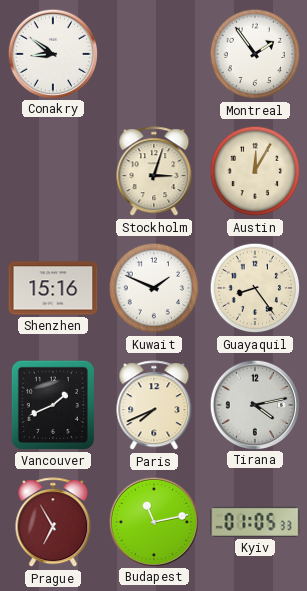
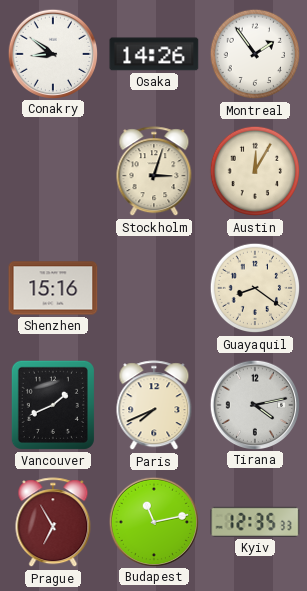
Osaka: none -> 14:26
Kuwait: 1:49 -> none
Guayaquil: 8:24 -> 8:21
Kyiv: 01:05 -> 12:35
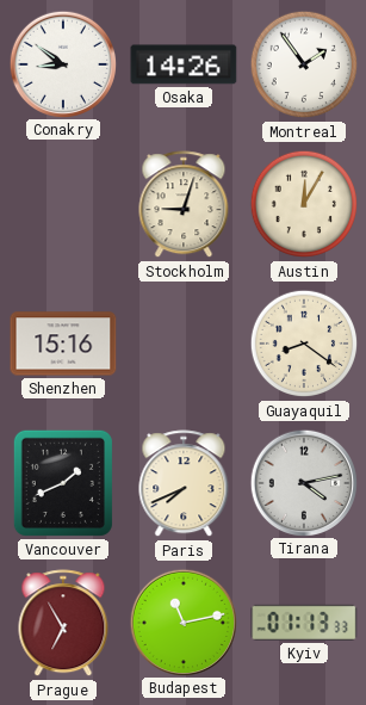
Stockholm: 3:03 -> 9:03
Kyiv: 12:35 -> 01:13
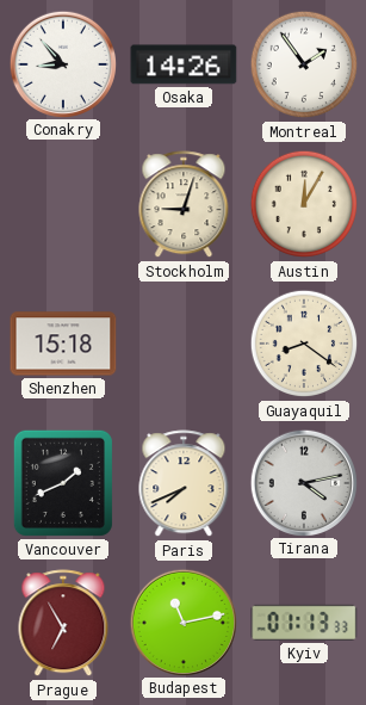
Conakry: 8:51 -> 8:53
Shenzhen: 15:16 -> 15:18
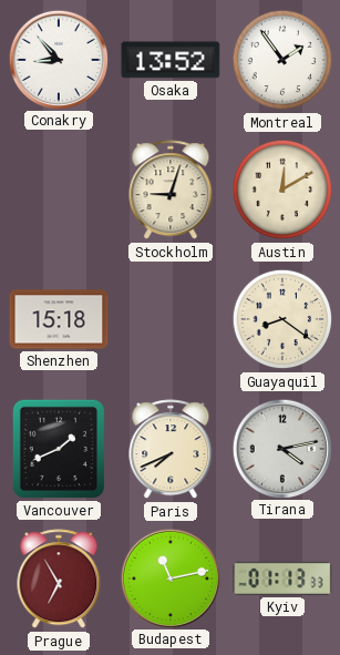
Osaka: 14:26 -> 13:52
Austin: 12:05 -> 12:10
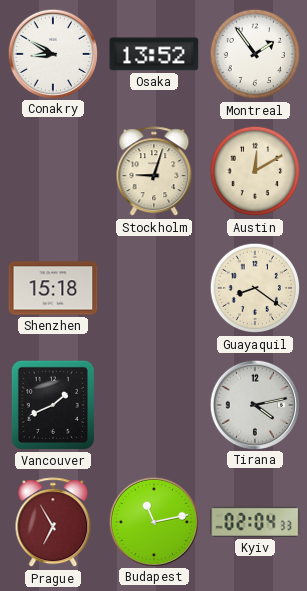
Conakry: 8:53 -> 8:50
Paris: 7:41 -> none
Kyiv: 01:13 -> 02:04
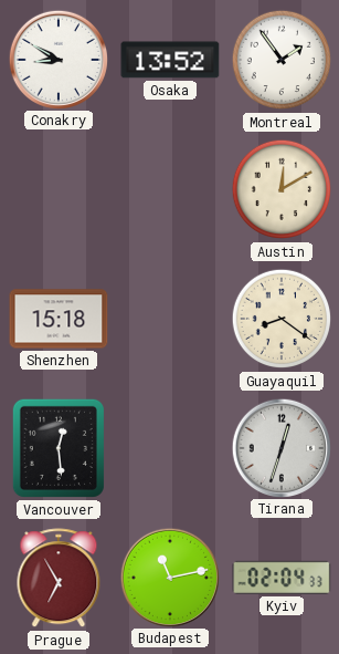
Stockholm: 9:03 -> none
Vancouver: 1:41 -> 12:29
Tirana: 4:13 -> 12:33
